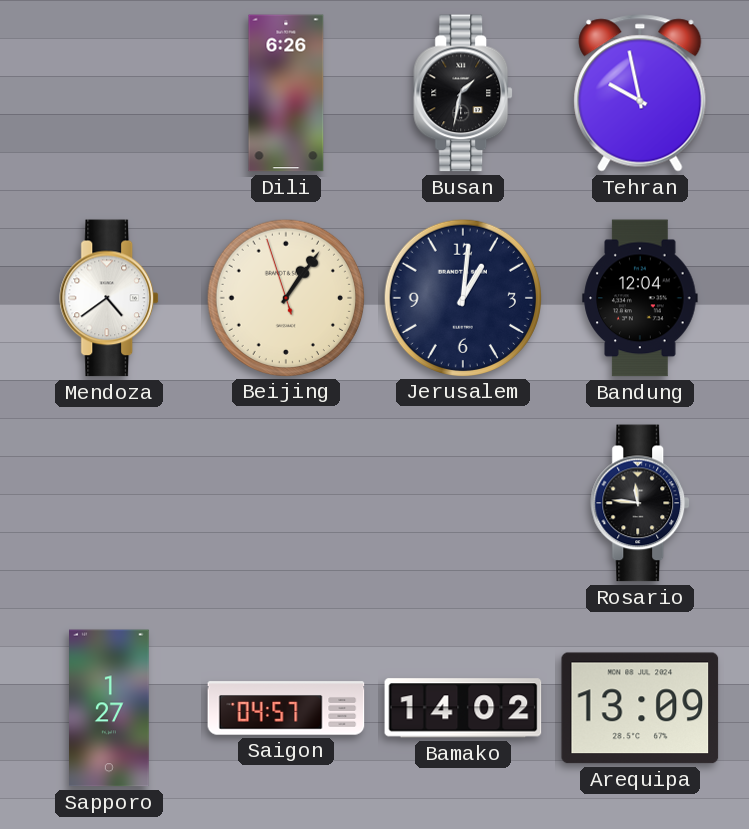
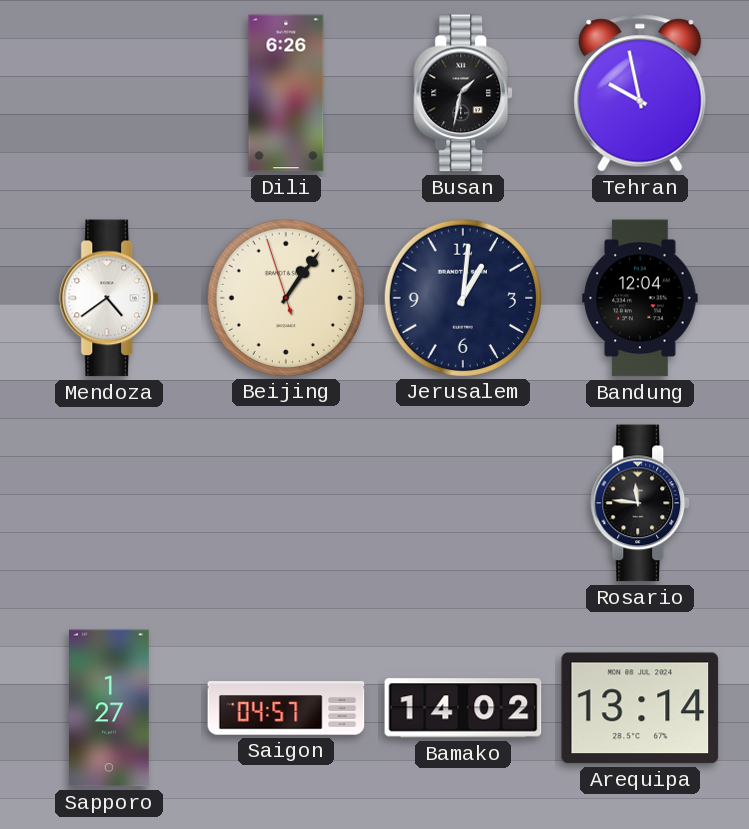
Arequipa: 13:09 -> 13:14
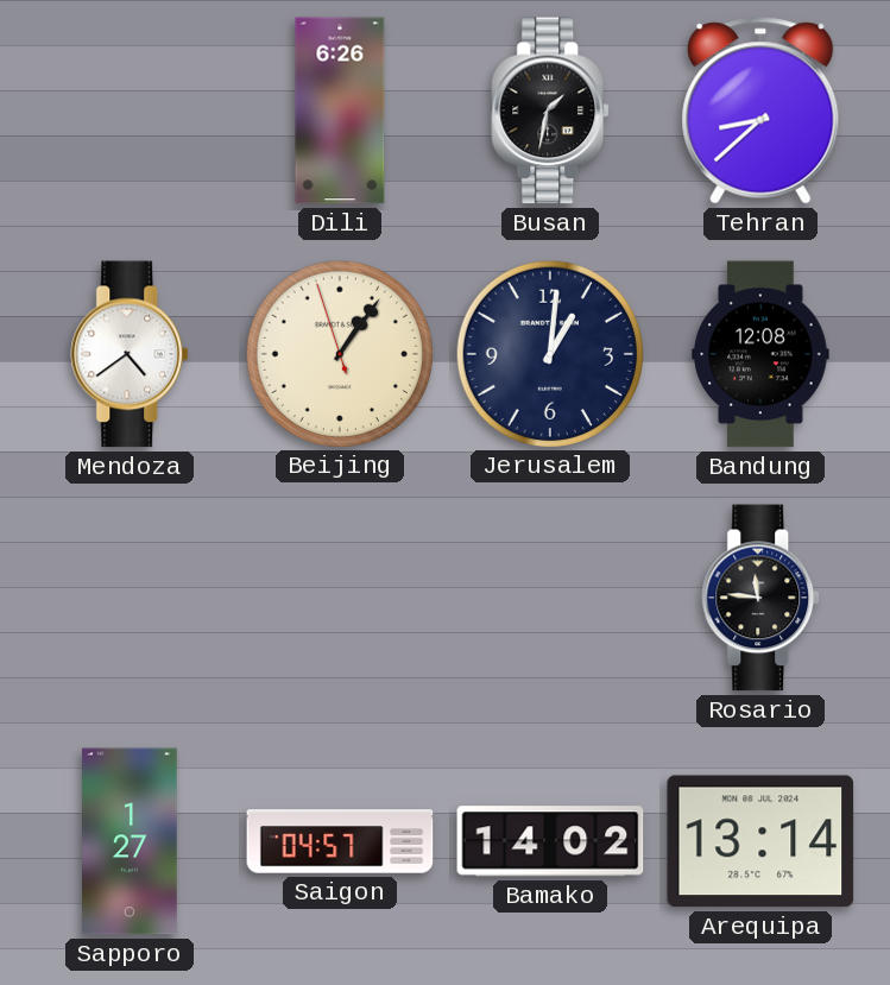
Tehran: 9:58 -> 8:38
Bandung: 12:04 -> 12:08
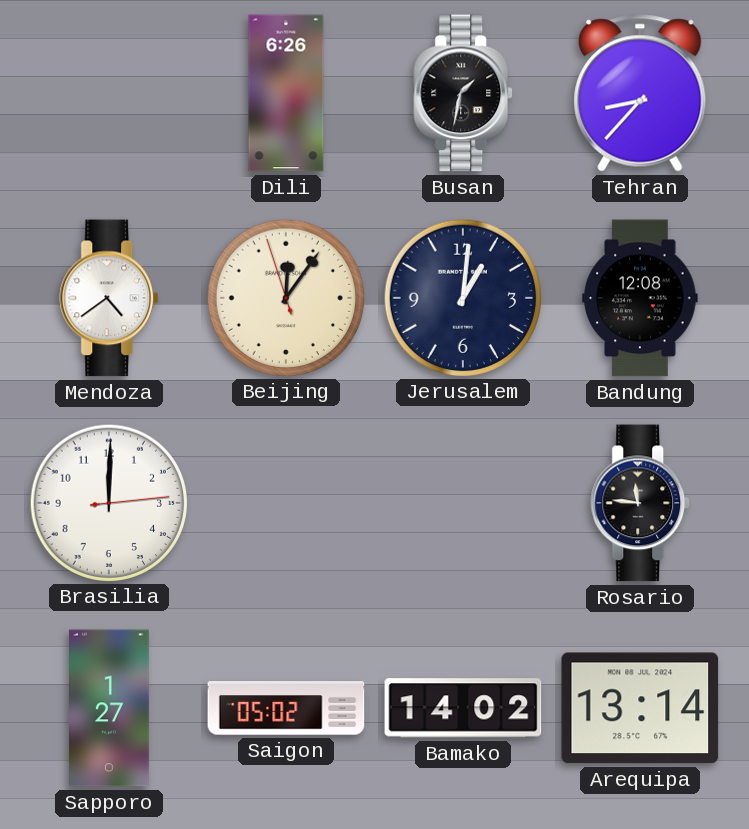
Tehran: 8:38 -> 8:37
Beijing: 1:05 -> 12:05
Brasilia: none -> 12:00
Saigon: 04:57 -> 05:02
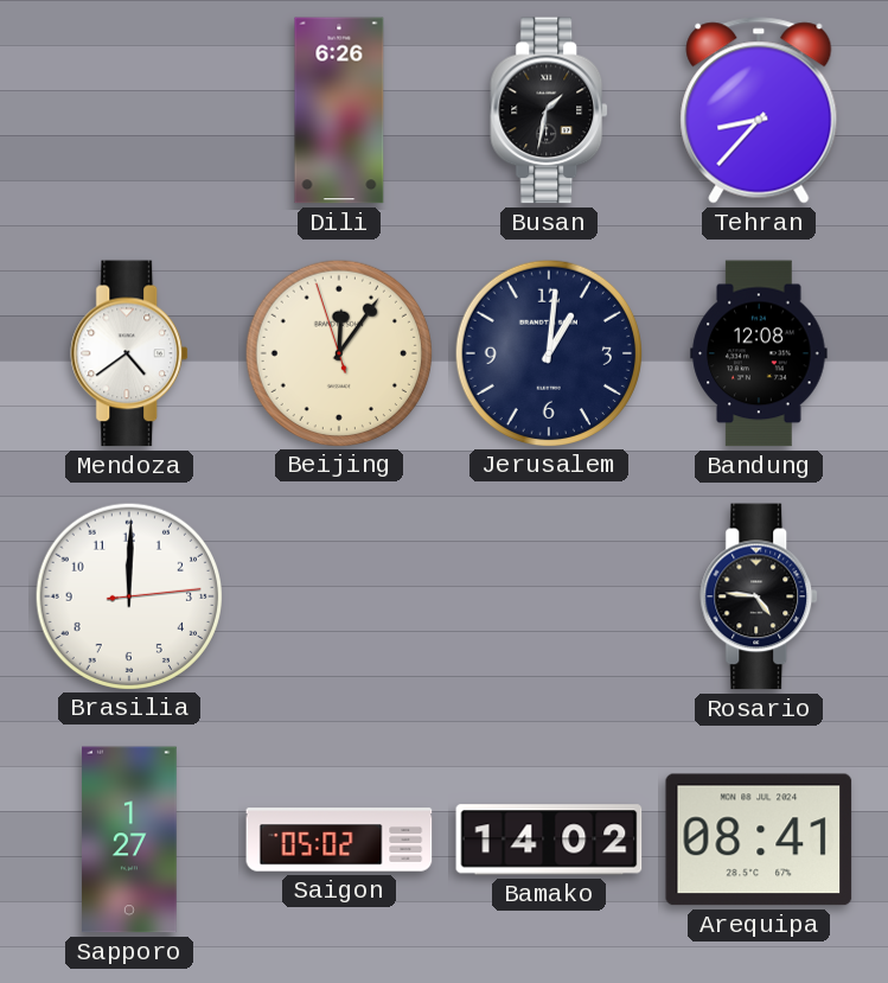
Rosario: 11:46 -> 4:46
Arequipa: 13:14 -> 08:41
